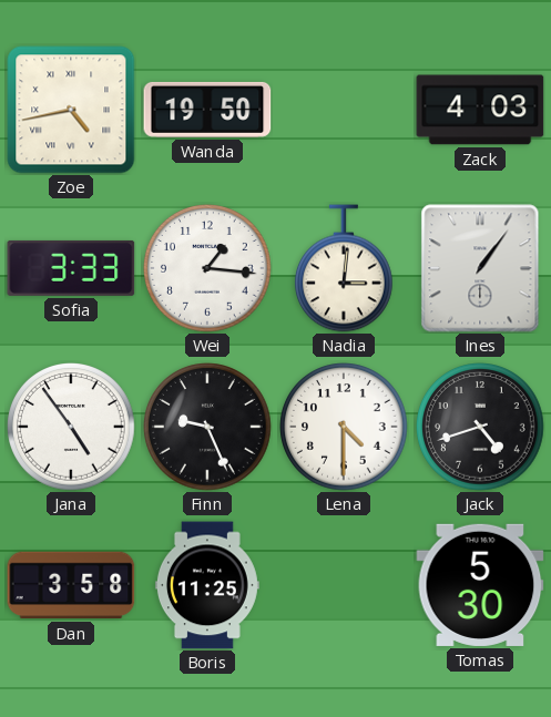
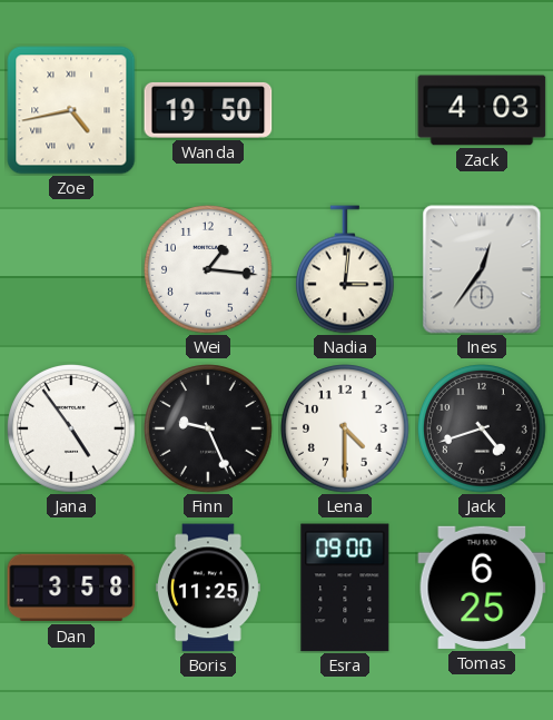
Sofia: 3:33 -> none
Ines: 1:06 -> 12:36
Esra: none -> 09:00
Tomas: 5:30 -> 6:25
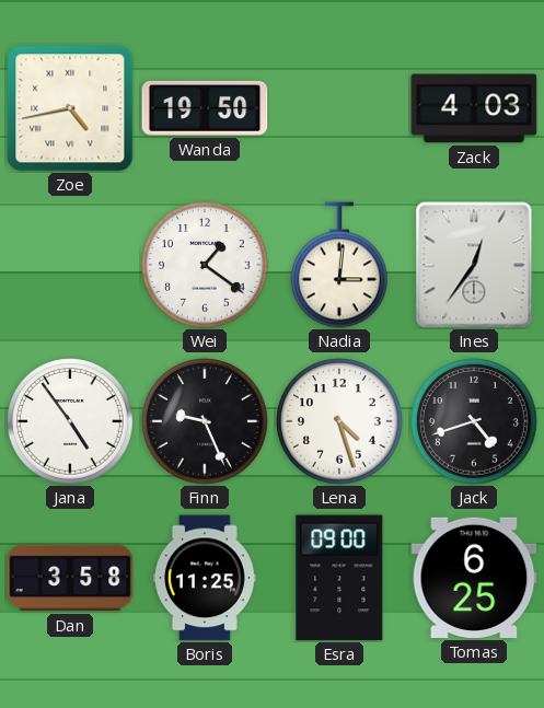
Wei: 1:16 -> 1:21
Lena: 4:30 -> 4:27
